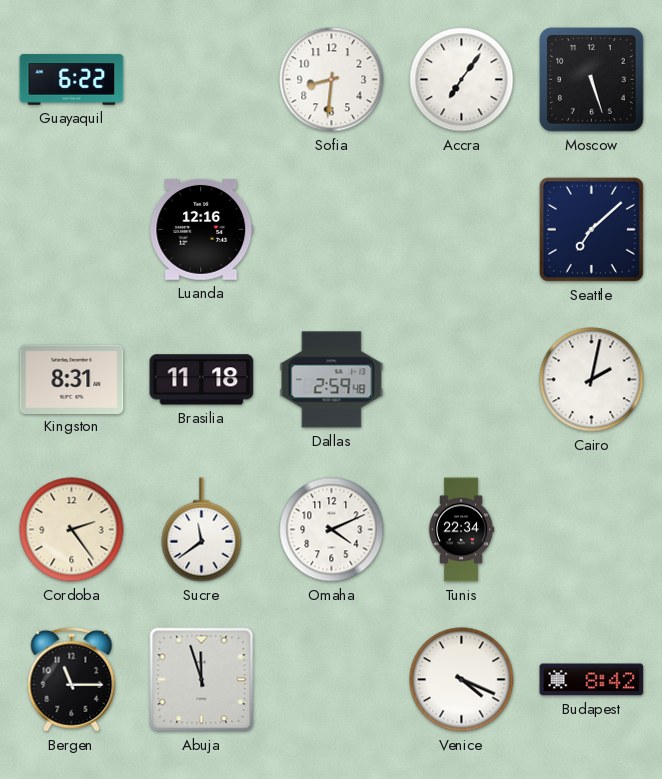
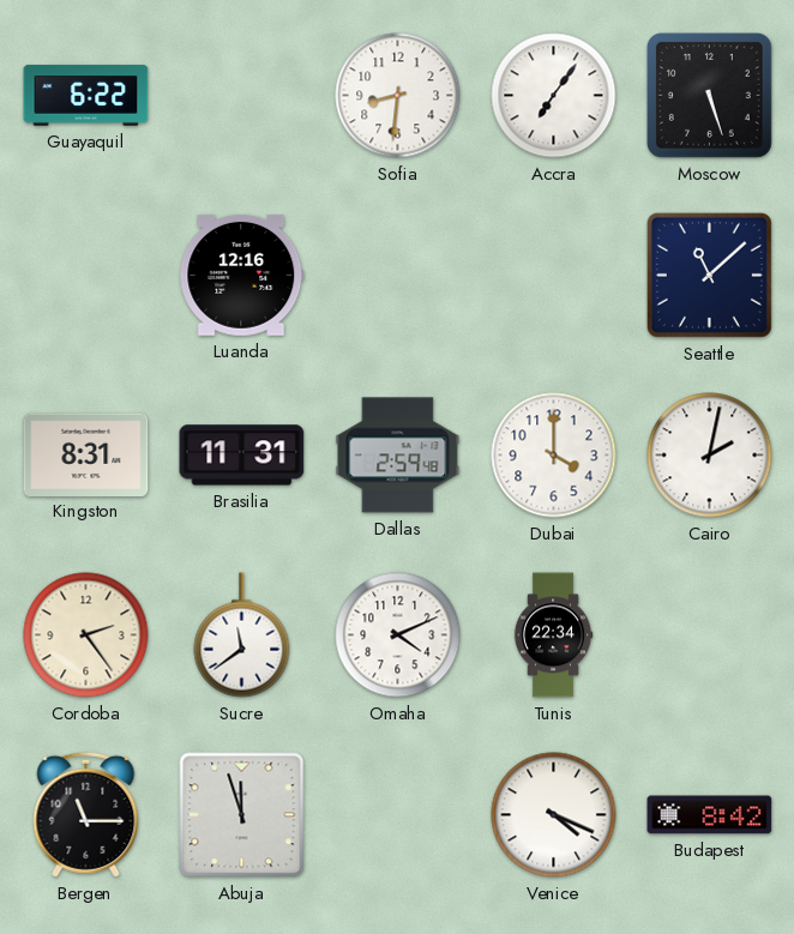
Seattle: 7:08 -> 11:08
Brasilia: 11:18 -> 11:31
Dubai: none -> 4:00
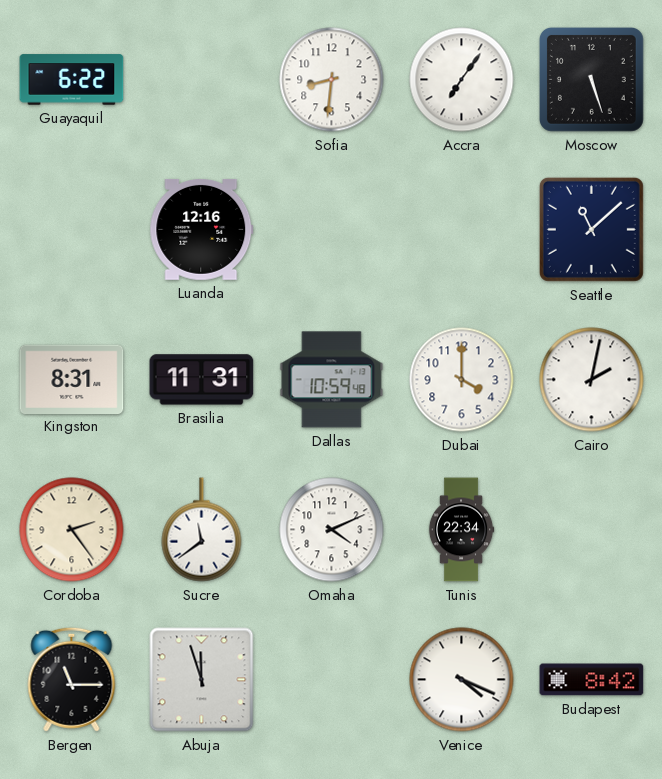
Dallas: 2:59 -> 10:59
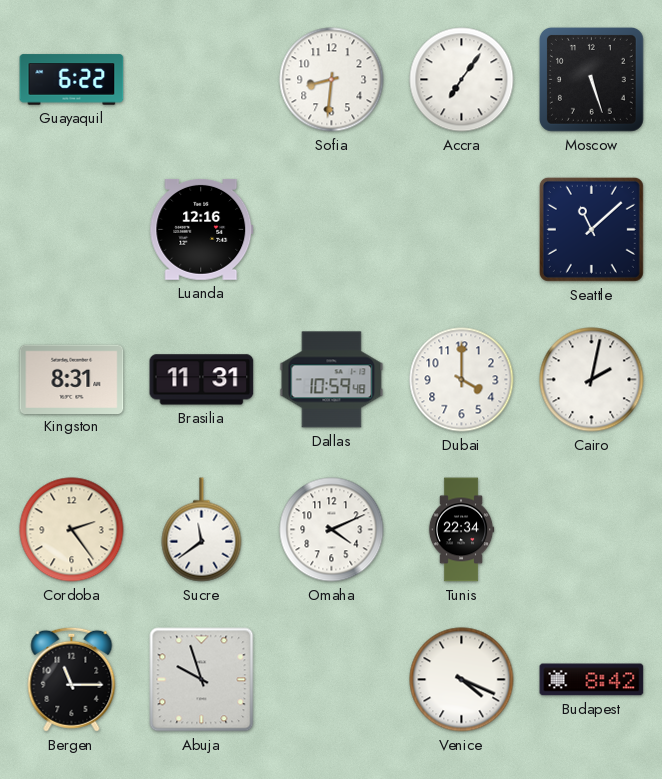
Abuja: 11:57 -> 9:57
